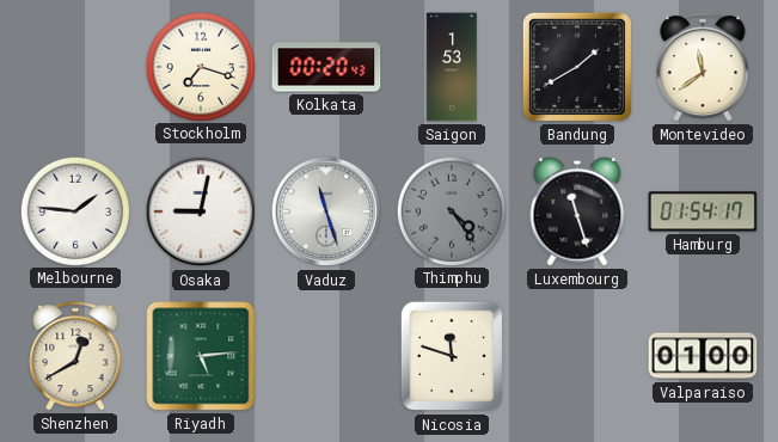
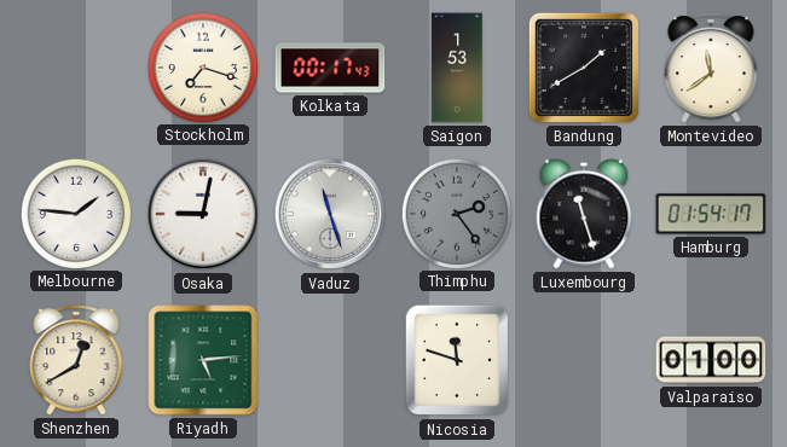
Kolkata: 00:20 -> 00:17
Thimphu: 4:24 -> 2:24
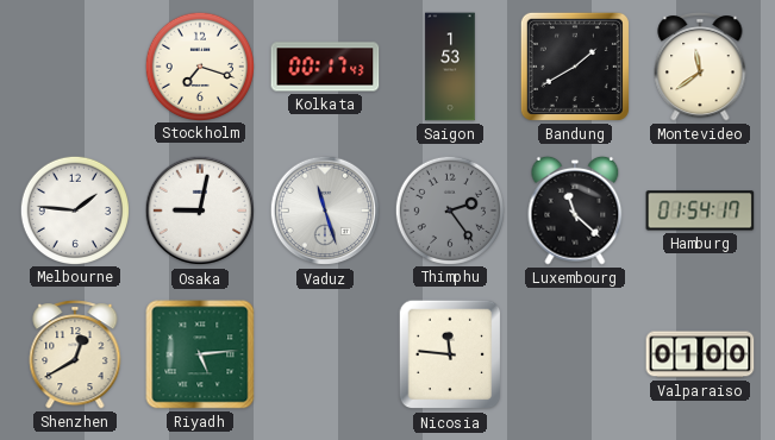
Luxembourg: 11:27 -> 11:22
Nicosia: 11:48 -> 11:46
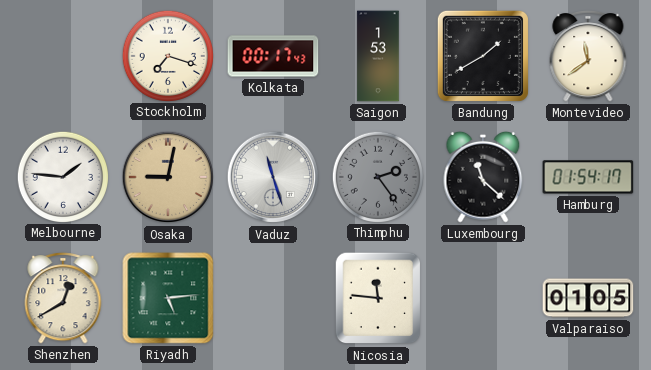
Osaka dial: white -> champagne
Valparaiso: 01:00 -> 01:05
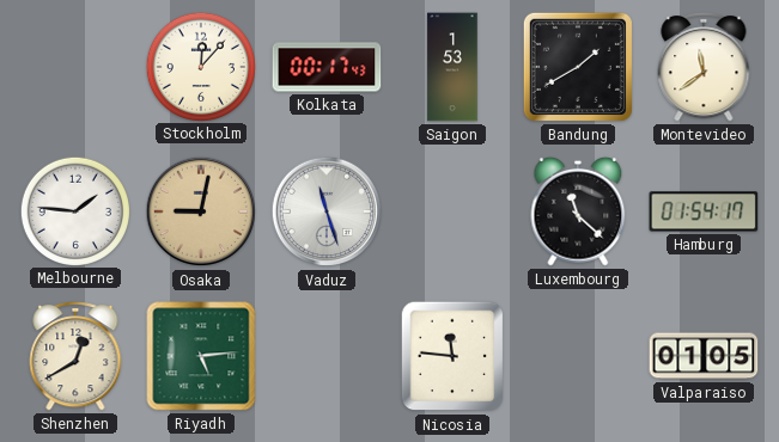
Stockholm: 7:18 -> 12:07
Thimphu: 2:24 -> none
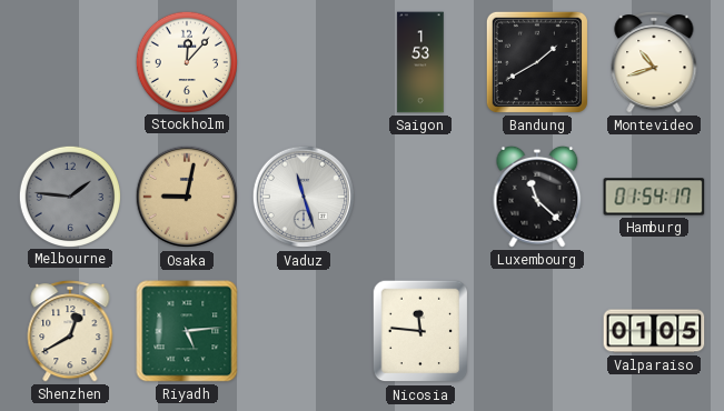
Kolkata: 00:17 -> none
Montevideo: 11:39 -> 10:42
Melbourne dial: white -> grey
